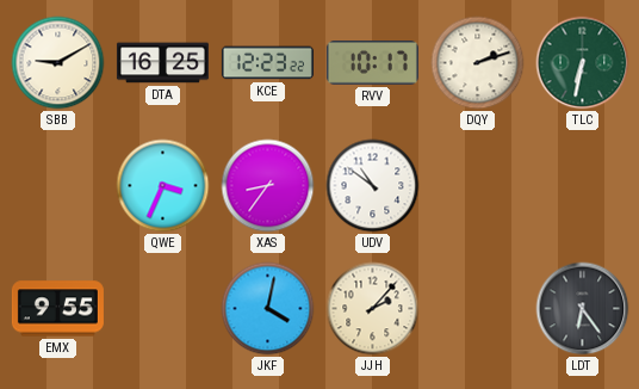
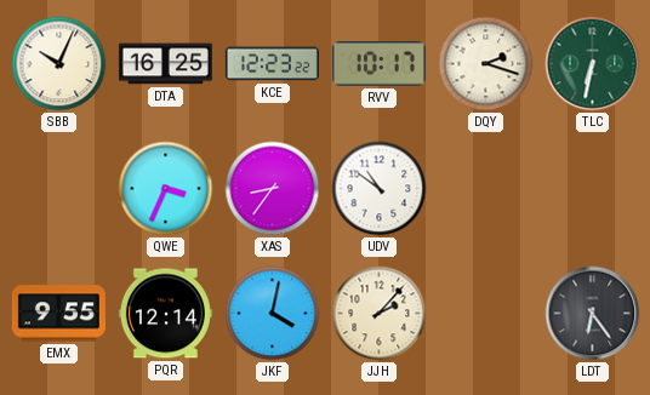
SBB: 9:10 -> 10:04
DQY: 2:12 -> 2:18
PQR: none -> 12:14
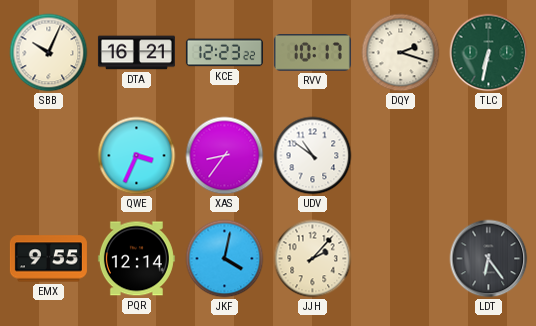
DTA: 16:25 -> 16:21
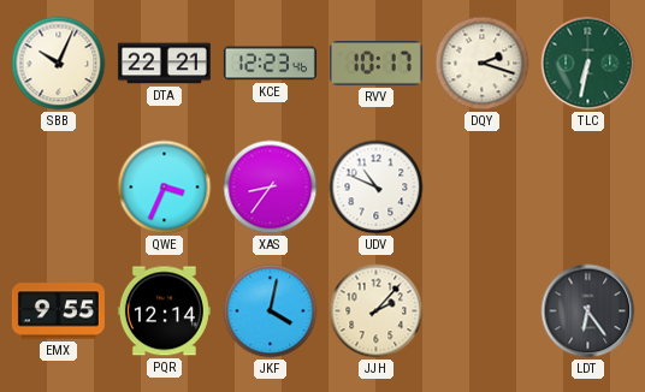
DTA: 16:21 -> 22:21
KCE: 12:23:22 -> 12:23:46
UDV: 10:51 -> 10:49
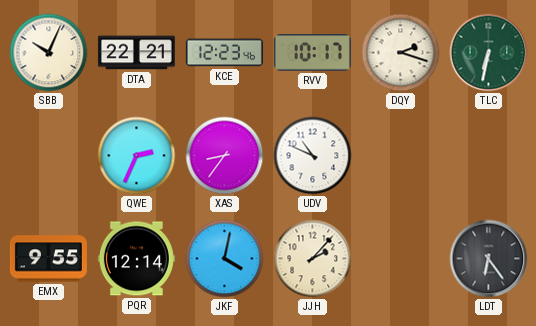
QWE: 3:34 -> 2:34
